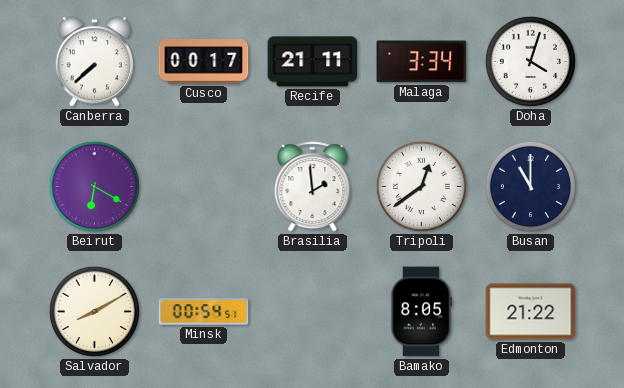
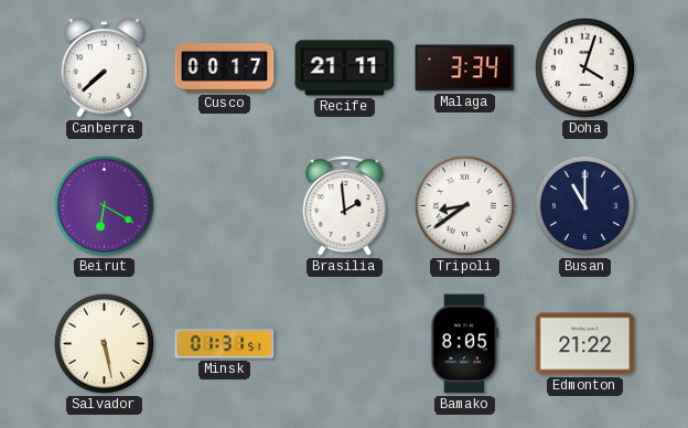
Tripoli: 12:39 -> 8:39
Salvador: 8:10 -> 5:28
Minsk: 00:54 -> 01:31
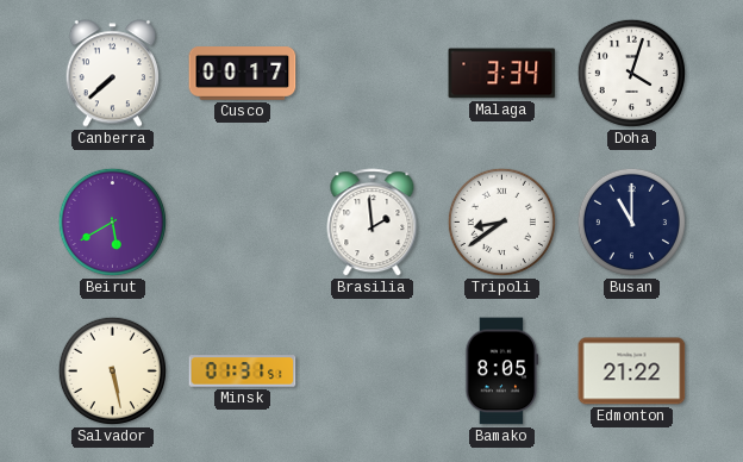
Recife: 21:11 -> none
Beirut: 6:20 -> 5:40
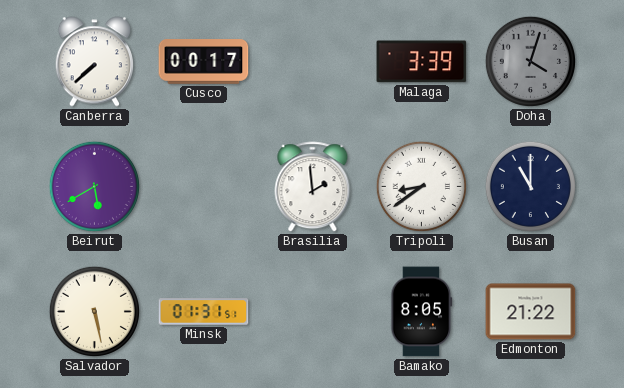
Malaga: 3:34 -> 3:39
Doha dial: white -> grey
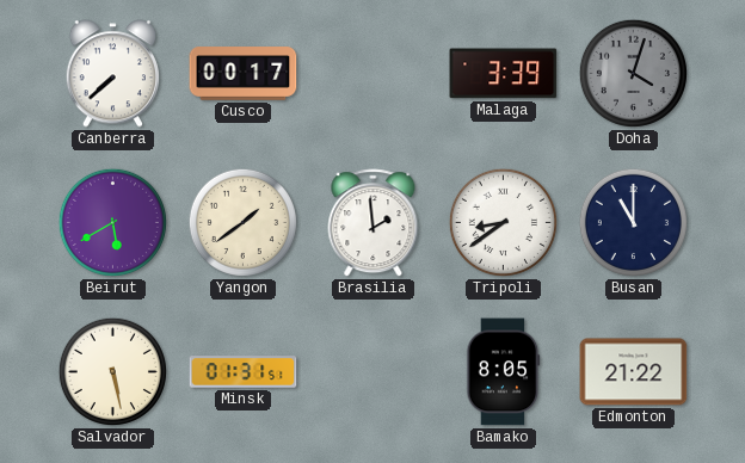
Yangon: none -> 1:39
